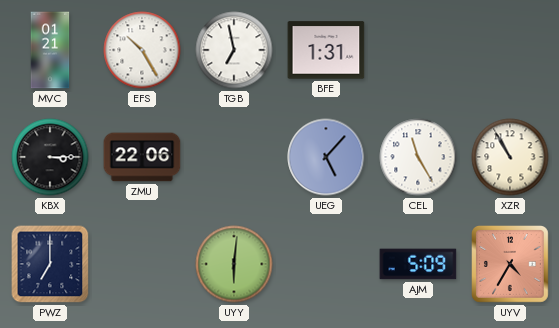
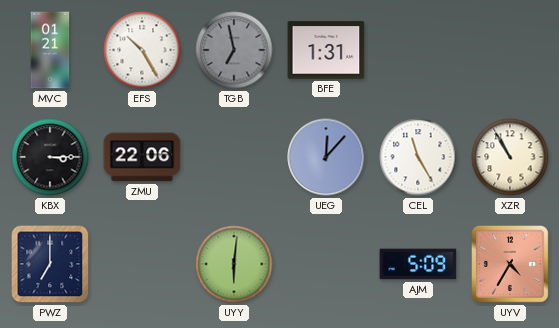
TGB dial: white -> grey
UEG: 5:07 -> 12:07
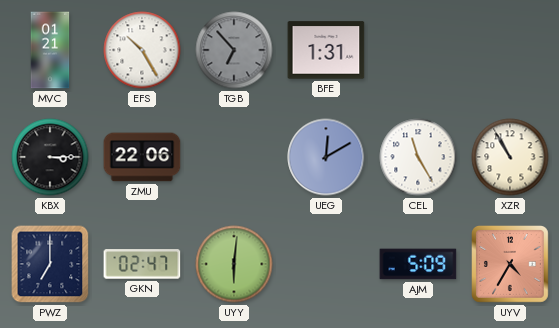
TGB: 6:58 -> 6:53
UEG: 12:07 -> 12:10
GKN: none -> 02:47
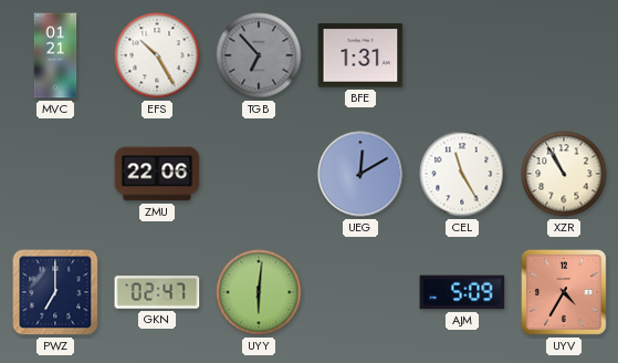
KBX: 3:15 -> none
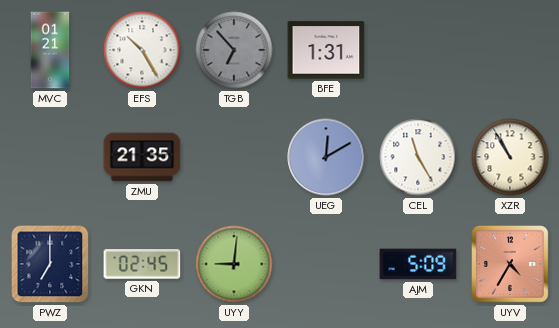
ZMU: 22:06 -> 21:35
GKN: 02:47 -> 02:45
UYY: 6:01 -> 9:01
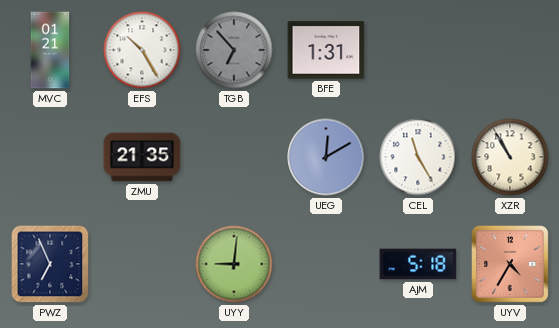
PWZ: 7:00 -> 6:56
GKN: 02:45 -> none
AJM: 5:09 -> 5:18
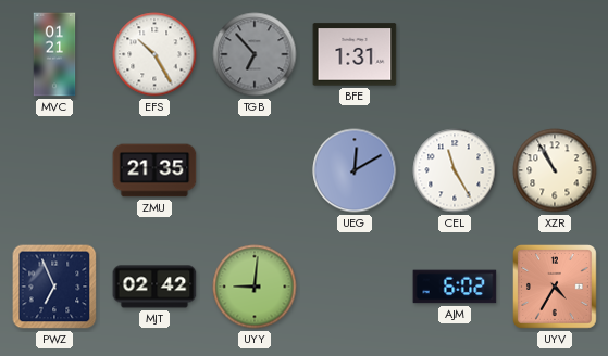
MJT: none -> 02:42
AJM: 5:18 -> 6:02
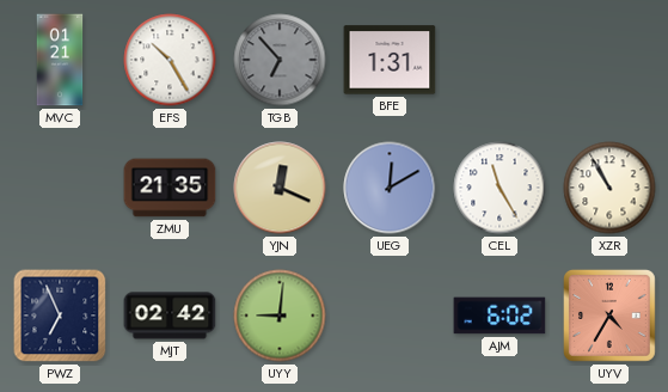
YJN: none -> 12:19
